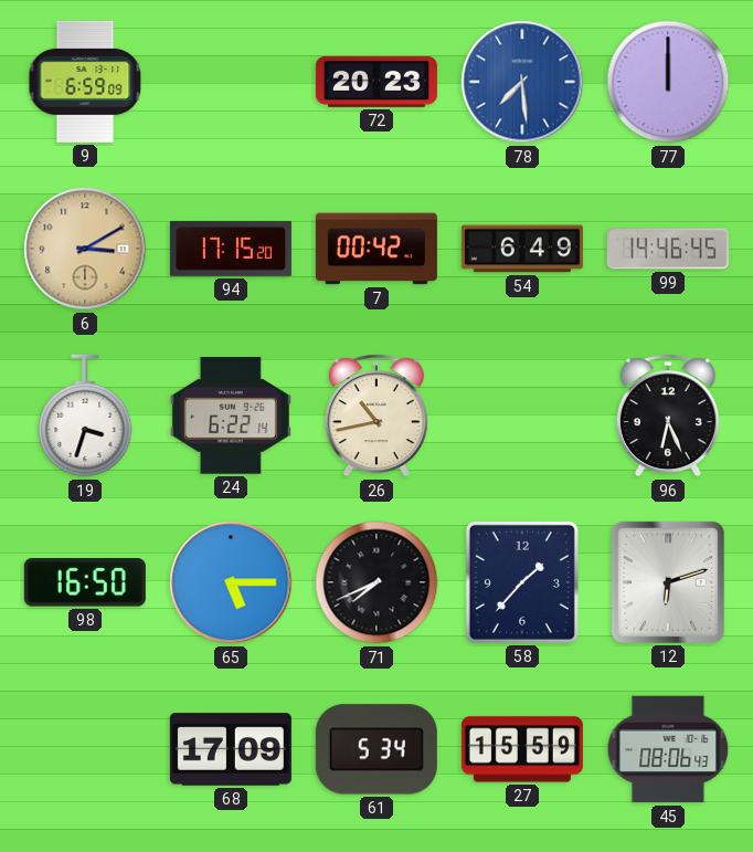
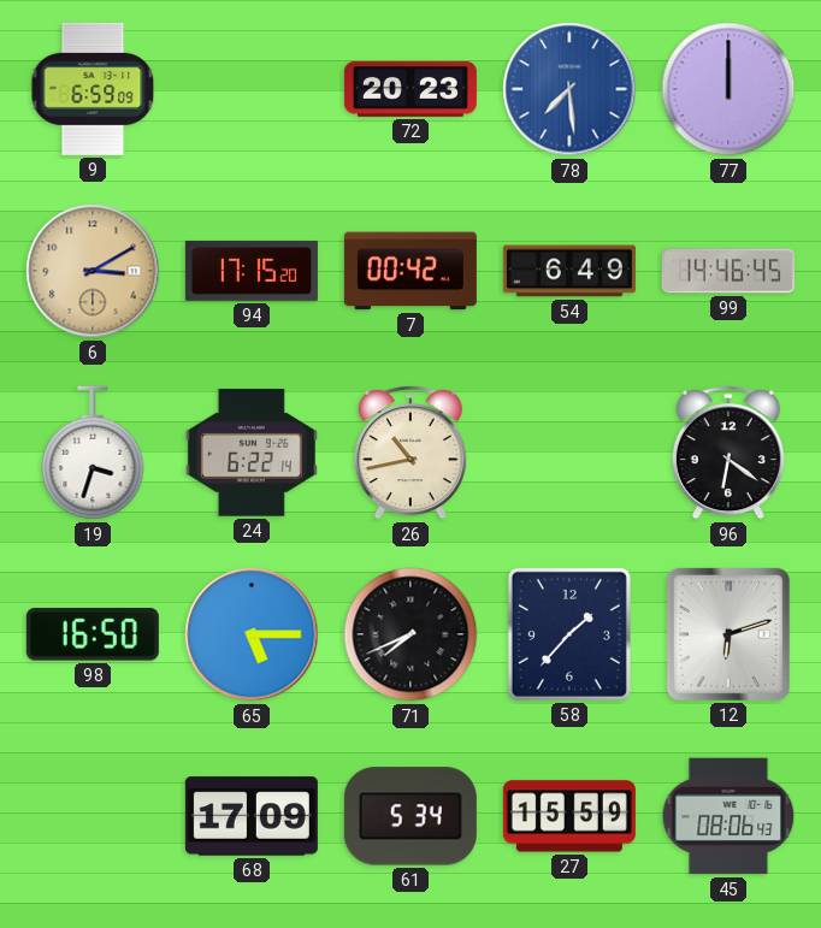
96: 6:26 -> 6:21
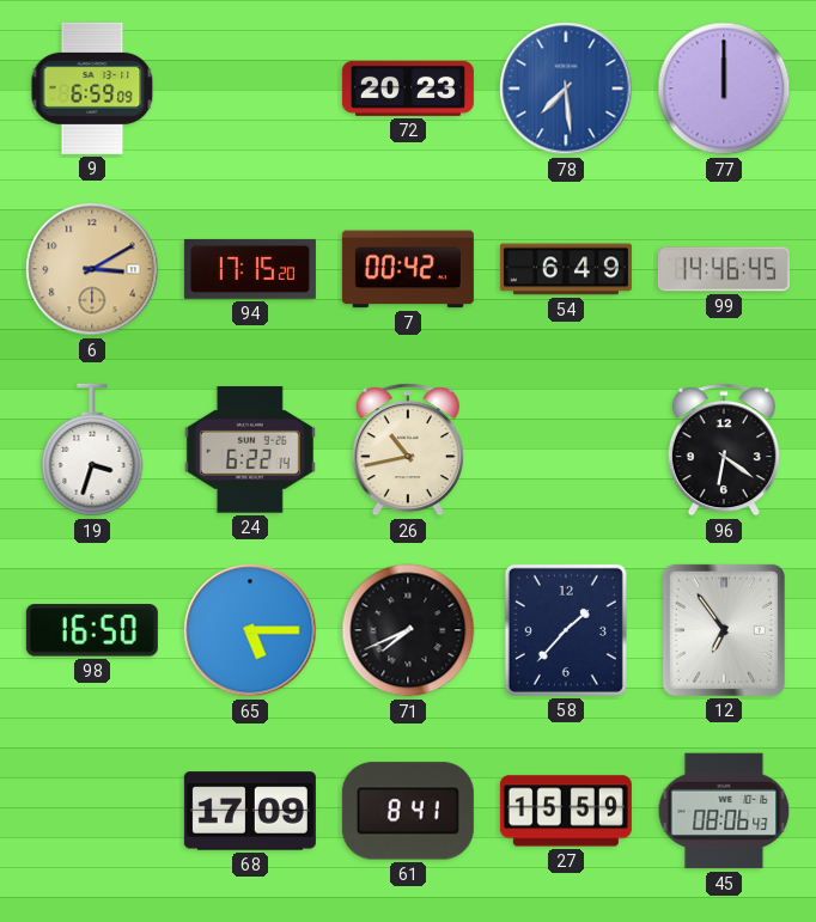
12: 6:12 -> 6:54
61: 5:34 -> 8:41
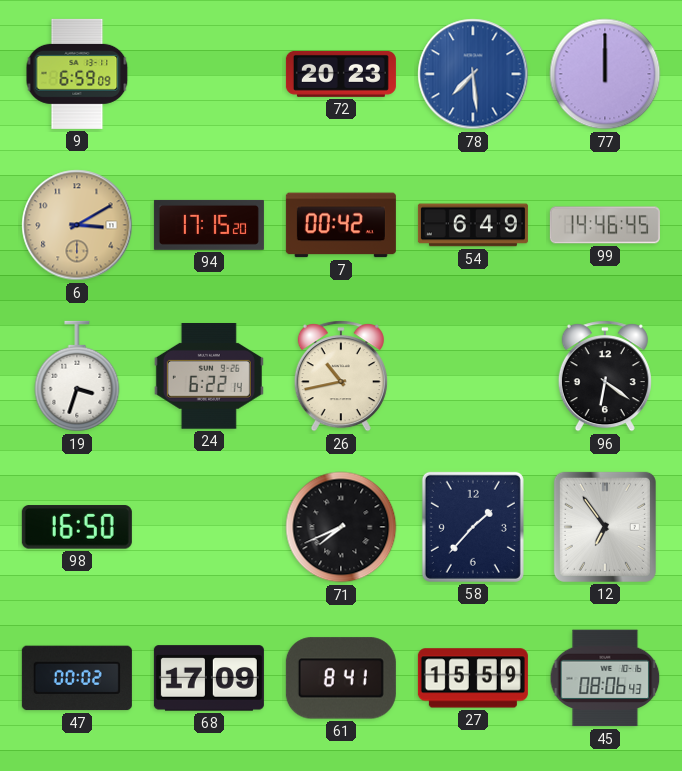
65: 5:15 -> none
47: none -> 00:02
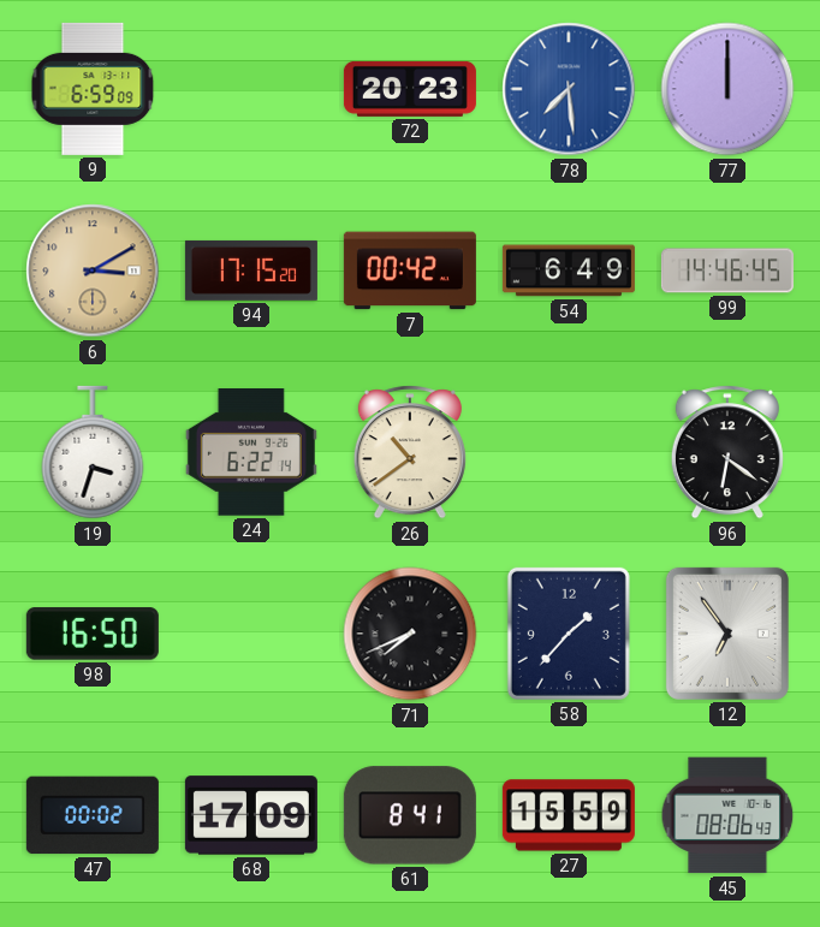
26: 10:43 -> 10:39
